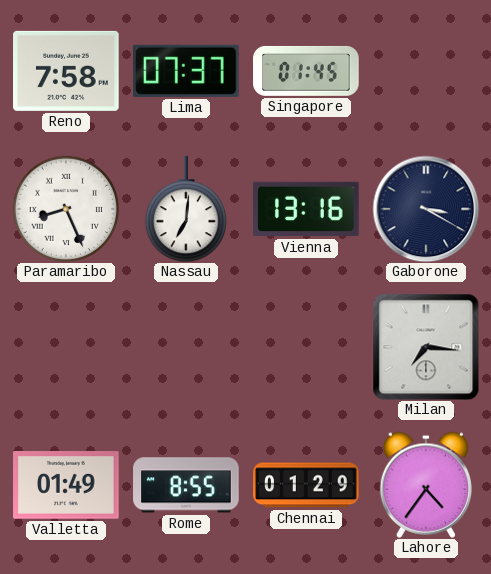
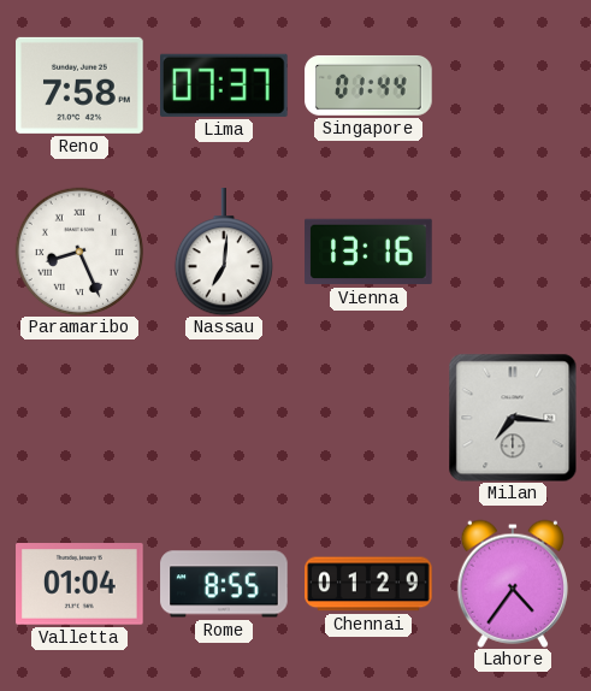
Singapore: 01:45 -> 01:44
Gaborone: 3:20 -> none
Valletta: 01:49 -> 01:04
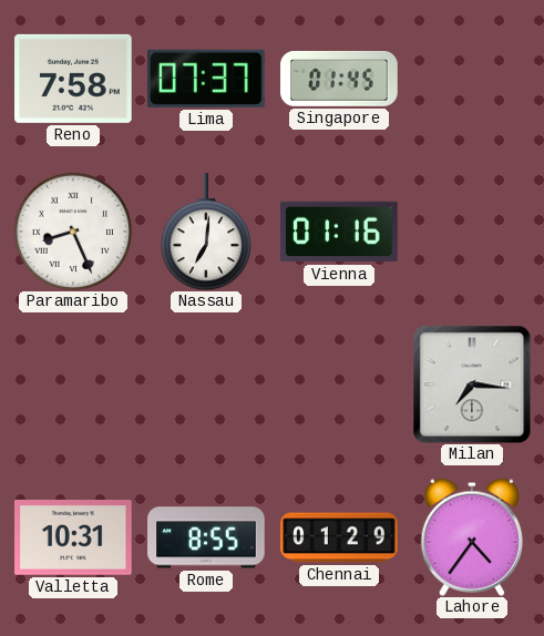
Singapore: 01:44 -> 01:45
Vienna: 13:16 -> 01:16
Valletta: 01:04 -> 10:31
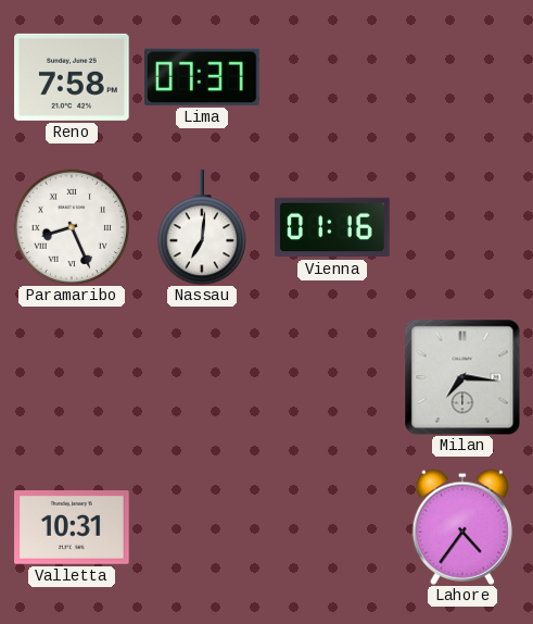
Singapore: 01:45 -> none
Rome: 8:55 -> none
Chennai: 01:29 -> none
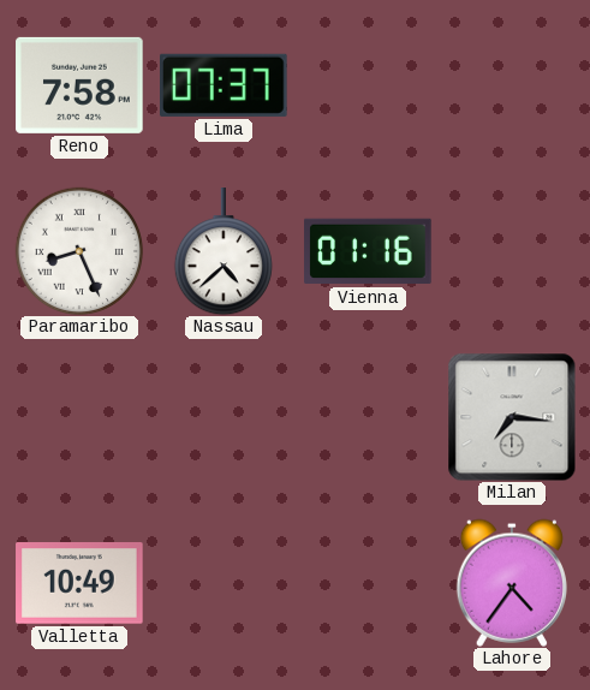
Nassau: 7:01 -> 4:38
Valletta: 10:31 -> 10:49
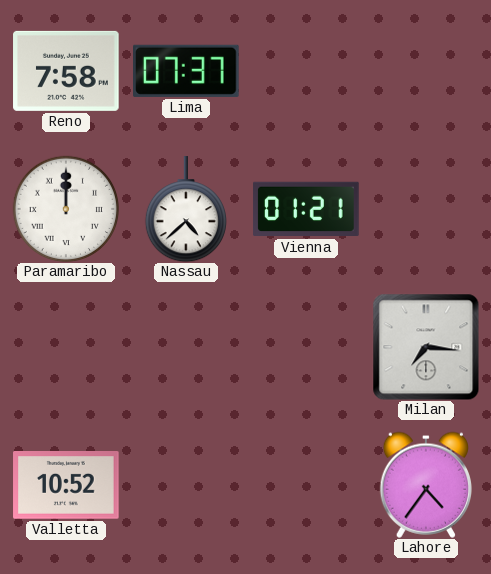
Paramaribo: 8:26 -> 12:00
Vienna: 01:16 -> 01:21
Valletta: 10:49 -> 10:52
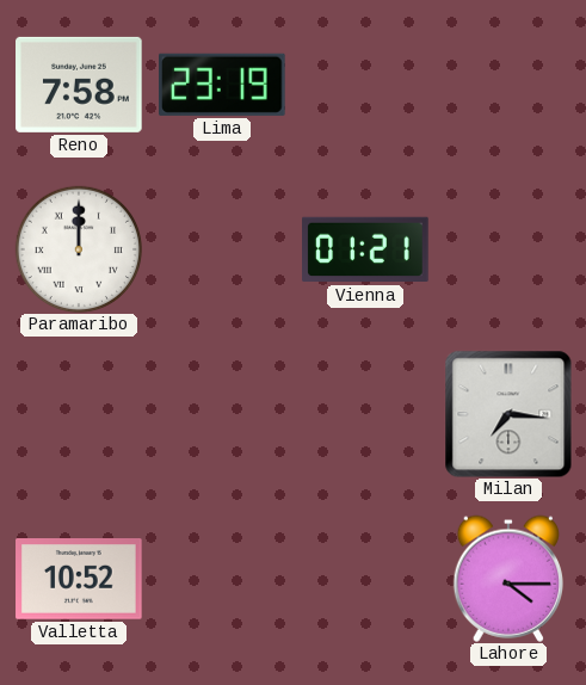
Lima: 07:37 -> 23:19
Nassau: 4:38 -> none
Lahore: 4:36 -> 4:15
